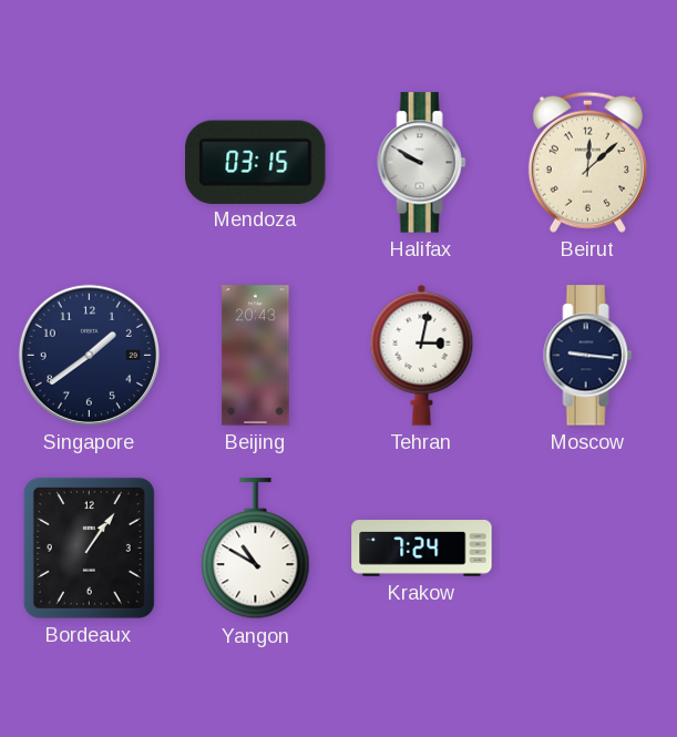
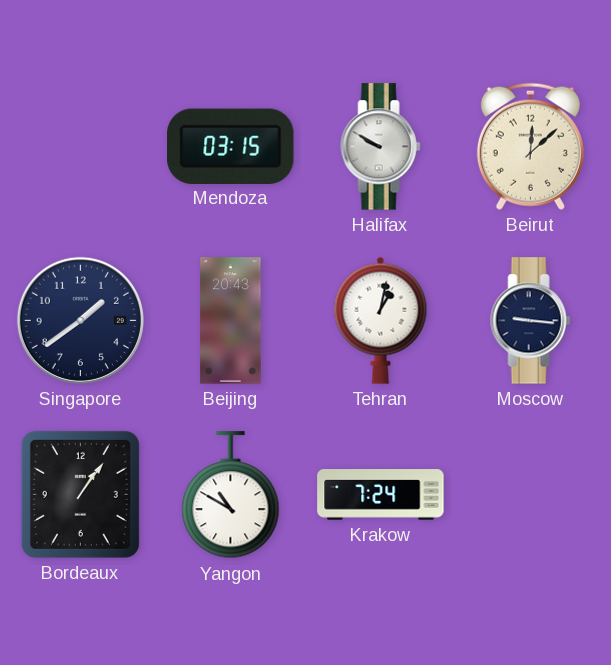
Tehran: 3:02 -> 1:02
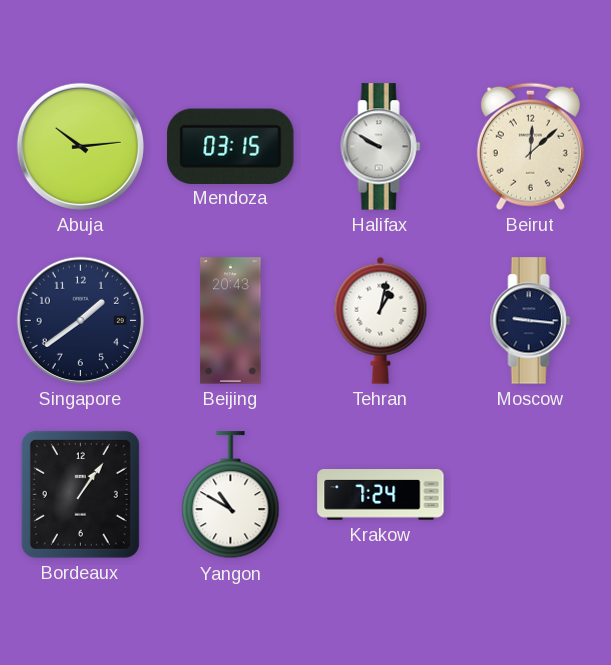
Abuja: none -> 10:14
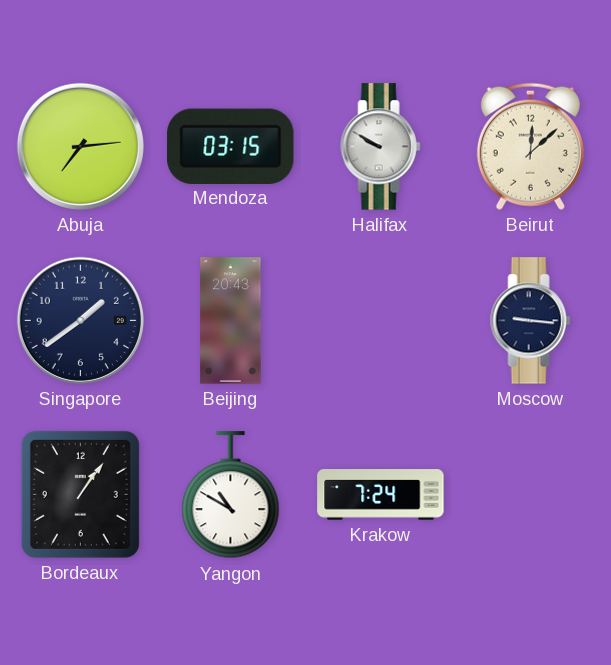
Abuja: 10:14 -> 7:14
Tehran: 1:02 -> none
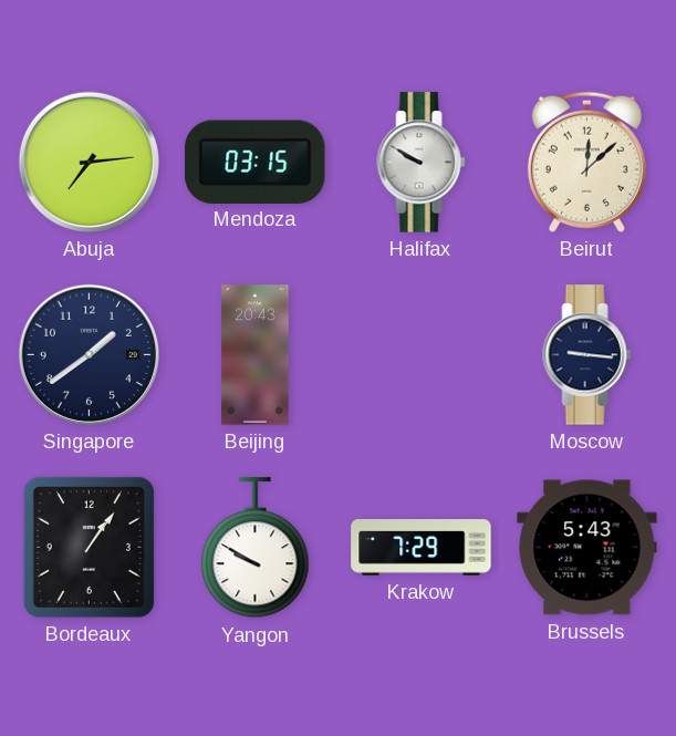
Yangon: 10:50 -> 9:50
Krakow: 7:24 -> 7:29
Brussels: none -> 5:43
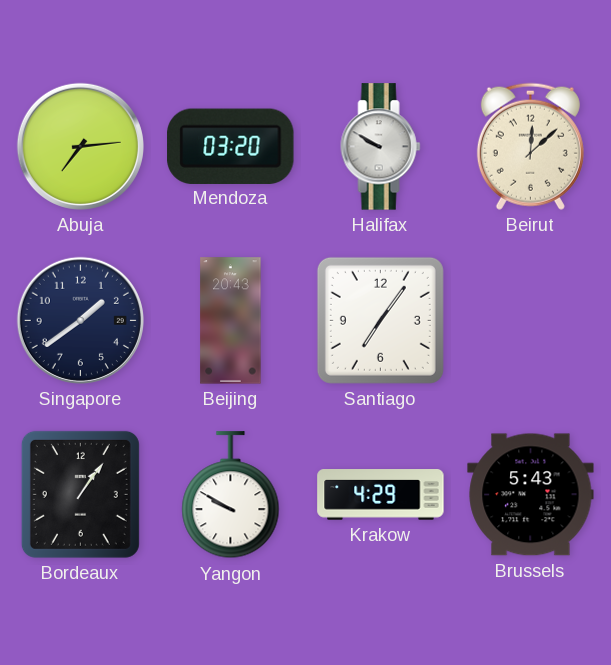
Mendoza: 03:15 -> 03:20
Santiago: none -> 7:06
Moscow: 9:16 -> none
Krakow: 7:29 -> 4:29
